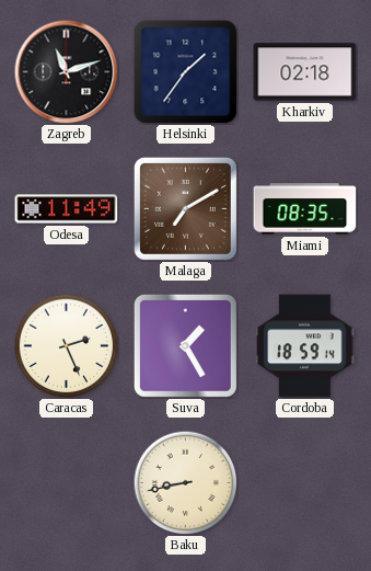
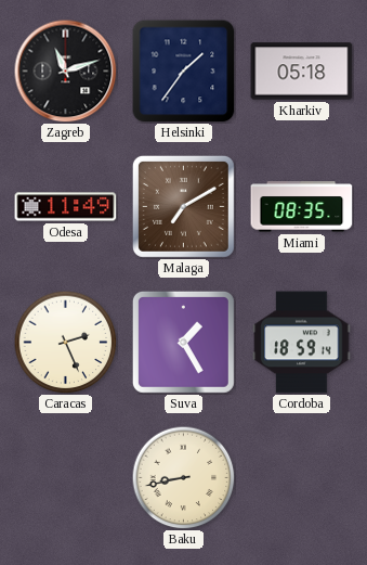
Kharkiv: 02:18 -> 05:18
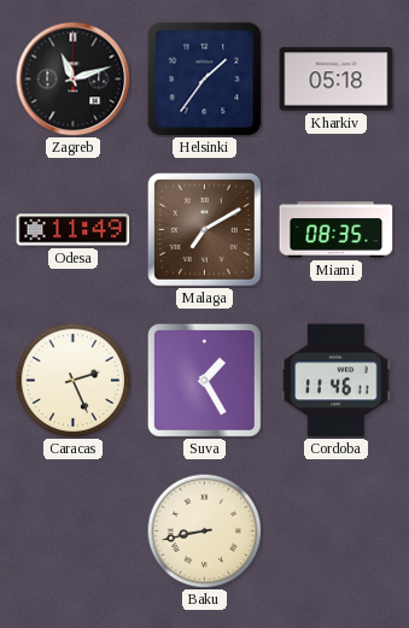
Cordoba: 18:59 -> 11:46
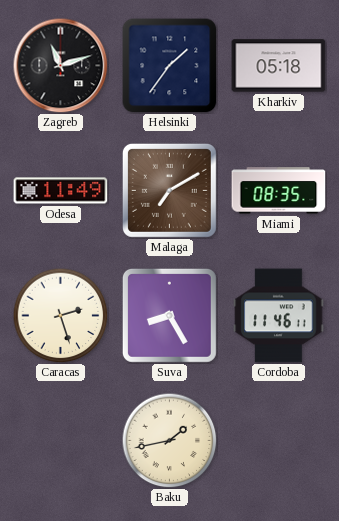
Caracas: 2:26 -> 2:27
Suva: 1:25 -> 8:25
Baku: 8:43 -> 1:43
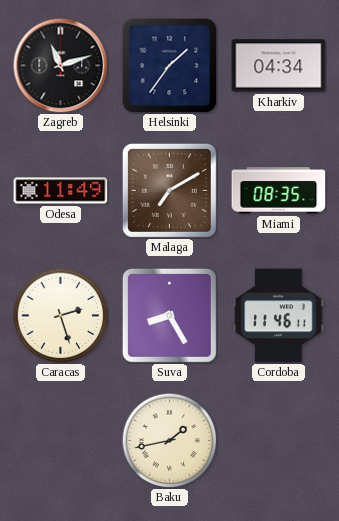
Kharkiv: 05:18 -> 04:34
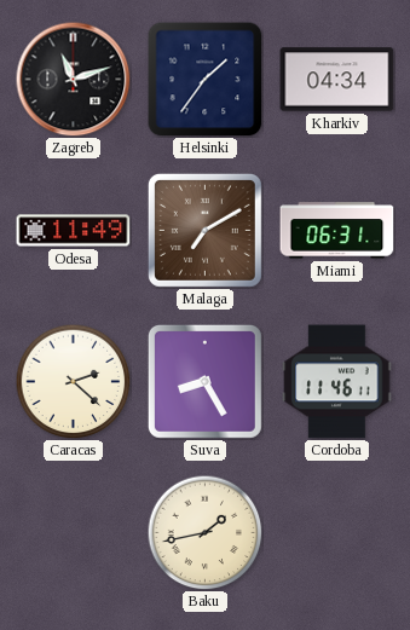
Miami: 08:35 -> 06:31
Caracas: 2:27 -> 2:22
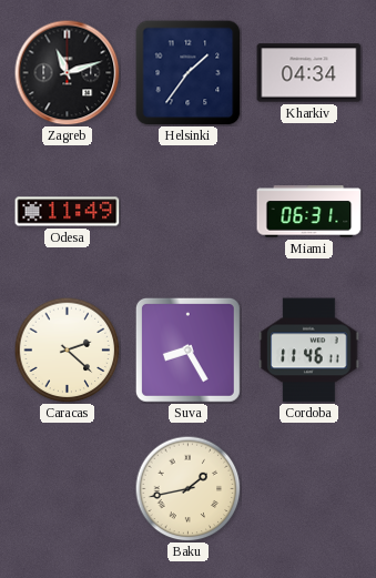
Malaga: 7:10 -> none
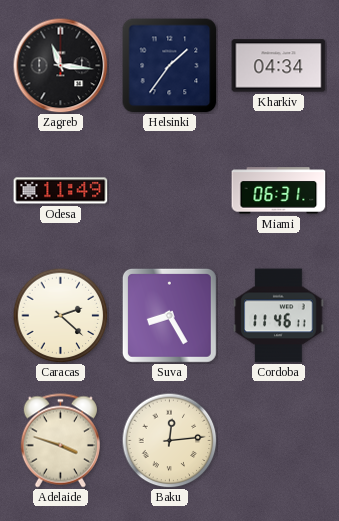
Zagreb: 11:12 -> 11:16
Adelaide: none -> 3:48
Baku: 1:43 -> 12:14
